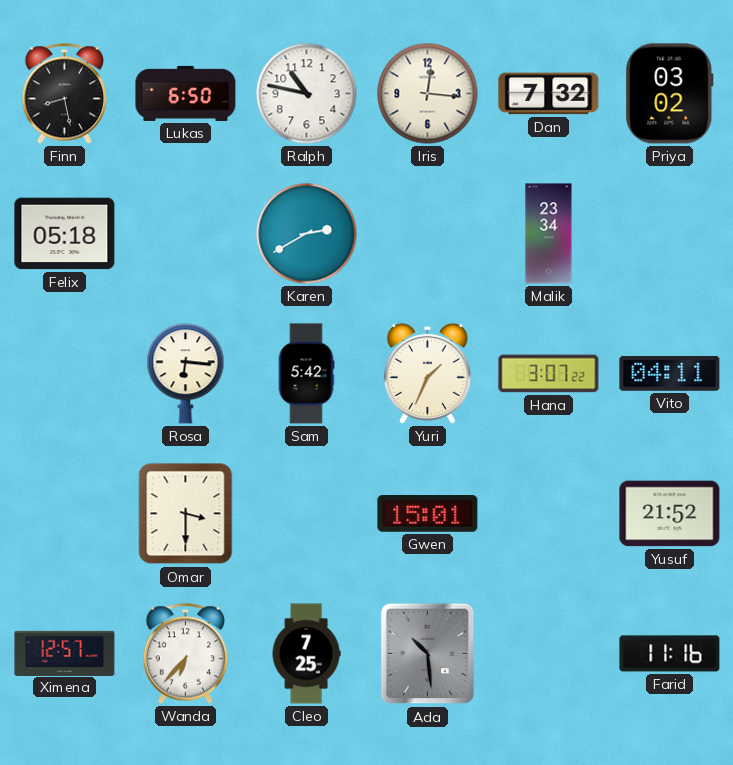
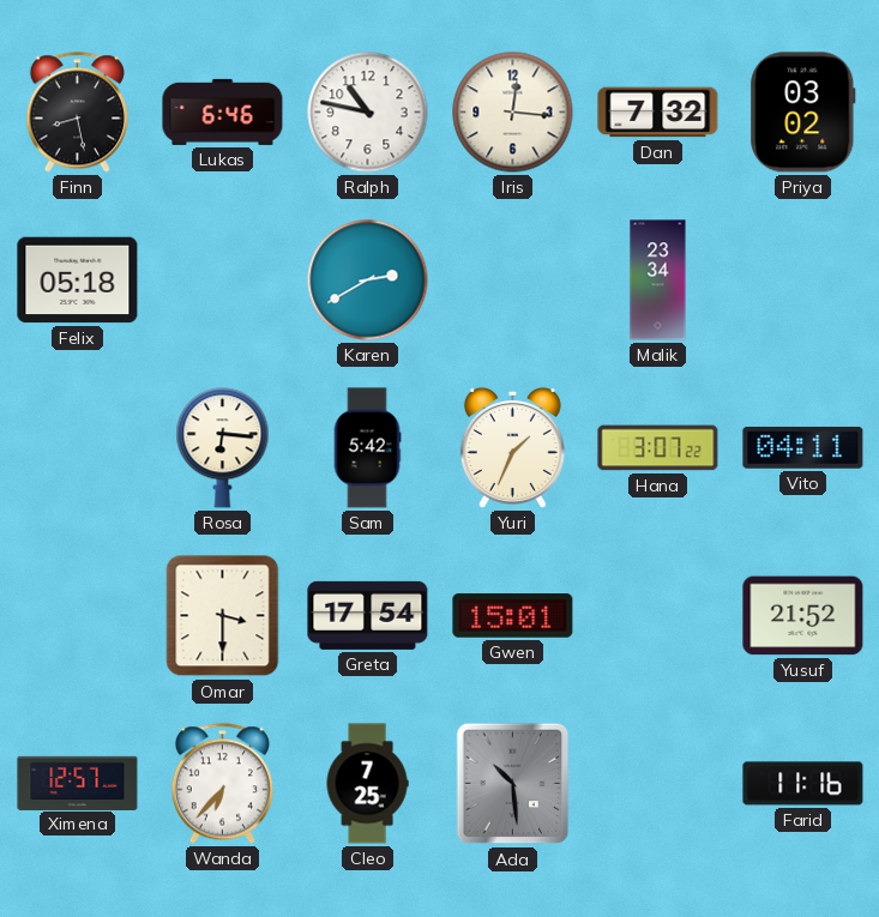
Lukas: 6:50 -> 6:46
Greta: none -> 17:54
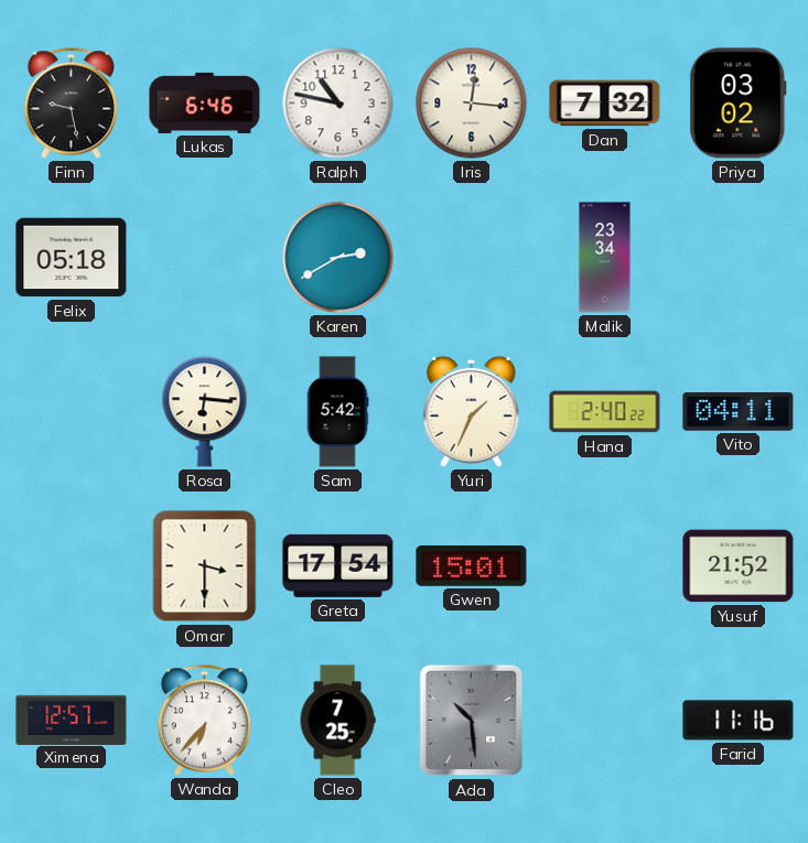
Finn: 8:28 -> 9:28
Hana: 3:07 -> 2:40
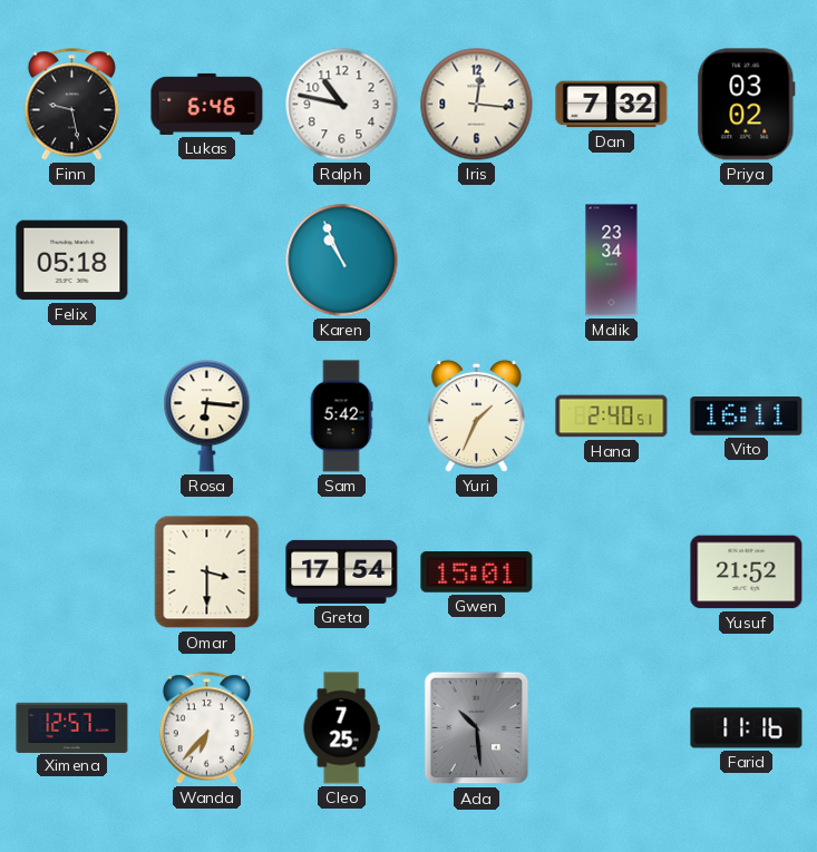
Karen: 2:40 -> 10:56
Hana: 2:40:22 -> 2:40:51
Vito: 04:11 -> 16:11
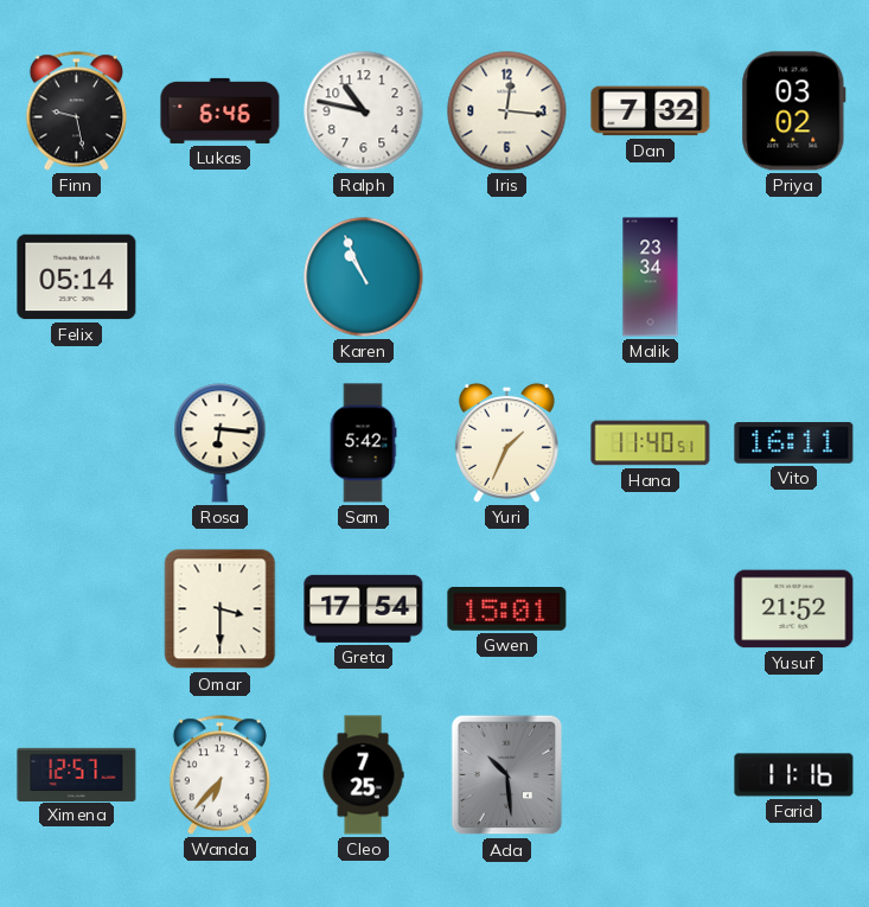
Felix: 05:18 -> 05:14
Hana: 2:40 -> 11:40
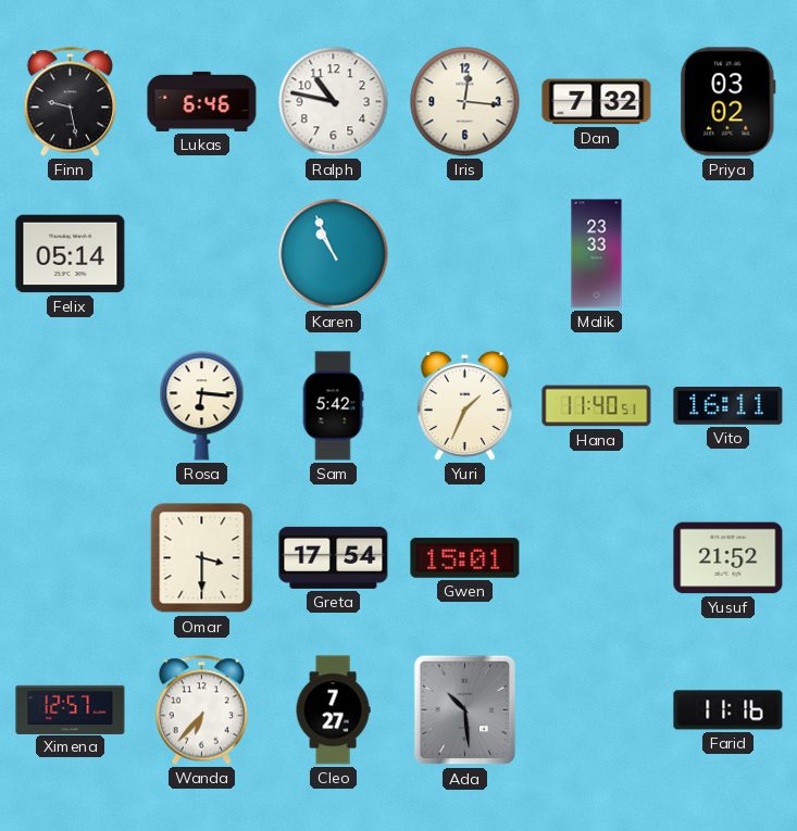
Malik: 23:34 -> 23:33
Cleo: 7:25 -> 7:27
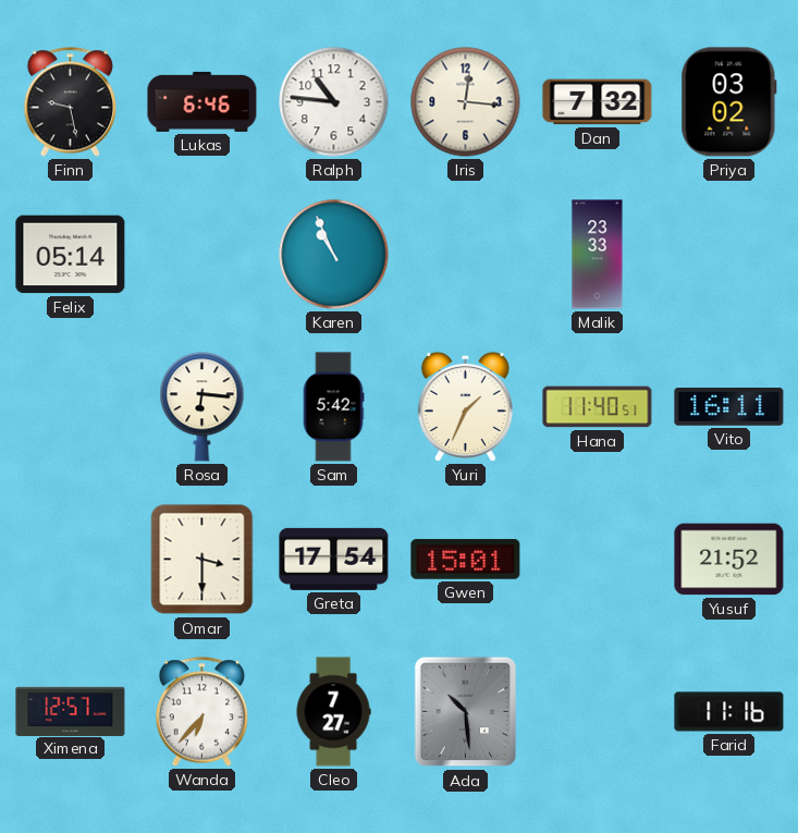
Ralph: 10:47 -> 10:46
